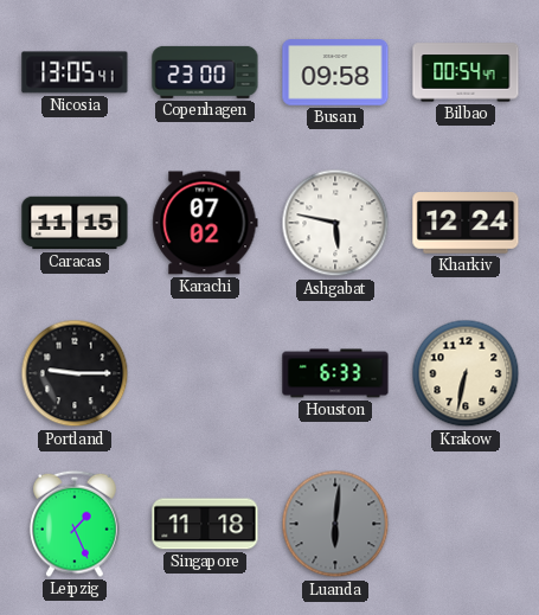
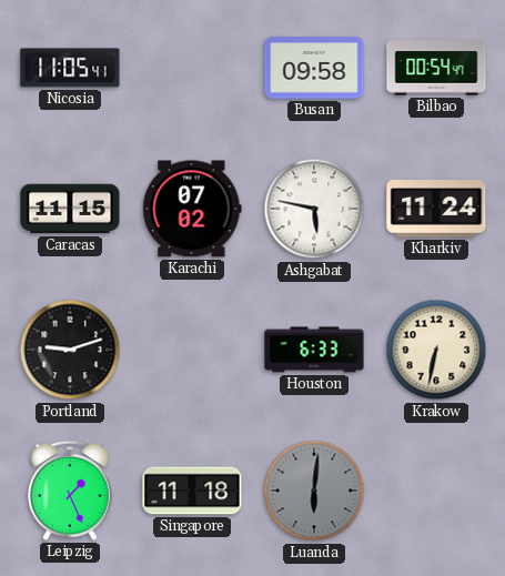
Nicosia: 13:05 -> 11:05
Copenhagen: 23:00 -> none
Kharkiv: 12:24 -> 11:24
Portland: 9:15 -> 9:12
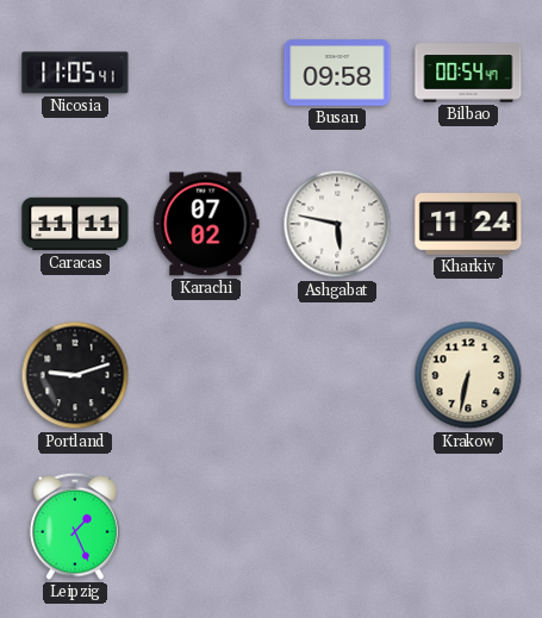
Caracas: 11:15 -> 11:11
Houston: 6:33 -> none
Singapore: 11:18 -> none
Luanda: 6:01 -> none
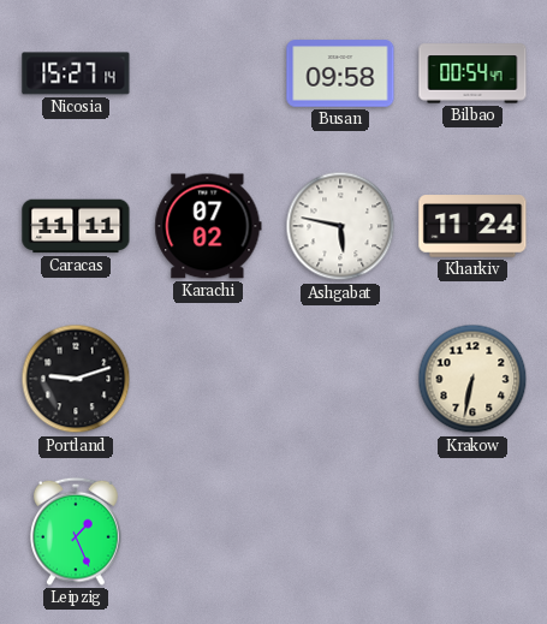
Nicosia: 11:05 -> 15:27
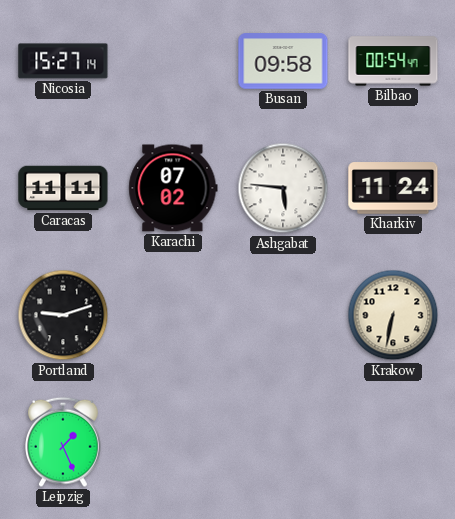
Ashgabat: 5:47 -> 5:46
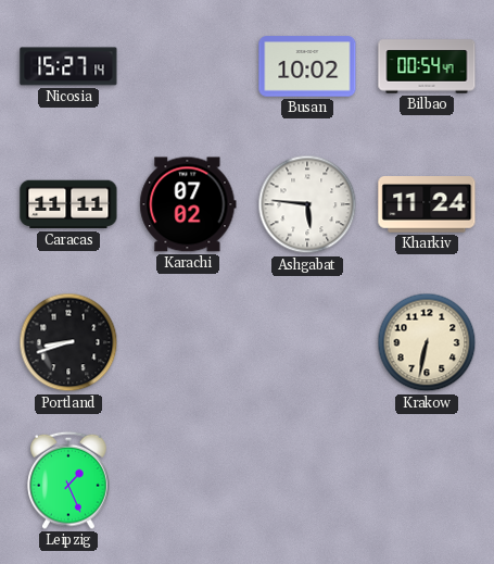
Busan: 09:58 -> 10:02
Portland: 9:12 -> 8:42
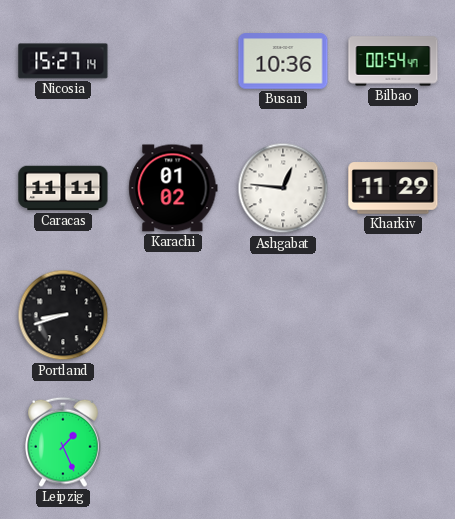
Busan: 10:02 -> 10:36
Karachi: 07:02 -> 01:02
Ashgabat: 5:46 -> 12:46
Kharkiv: 11:24 -> 11:29
Krakow: 6:32 -> none
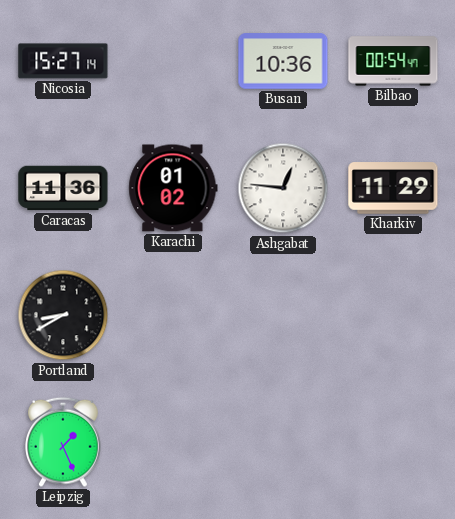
Caracas: 11:11 -> 11:36
Portland: 8:42 -> 8:40
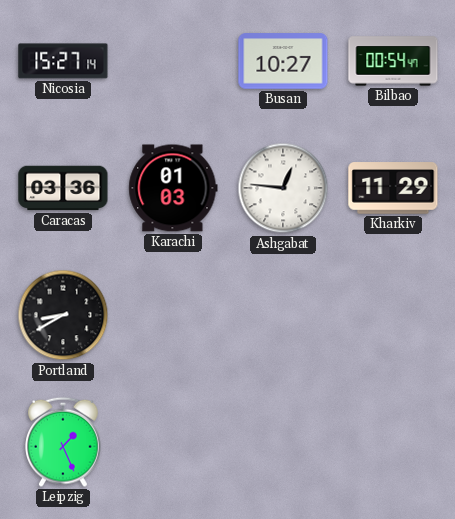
Busan: 10:36 -> 10:27
Caracas: 11:36 -> 03:36
Karachi: 01:02 -> 01:03
